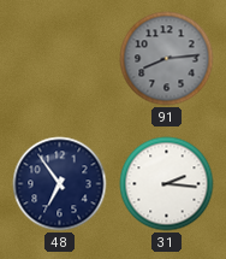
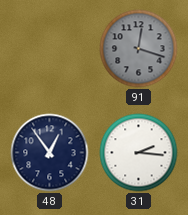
91: 8:14 -> 12:18
48: 6:54 -> 12:54
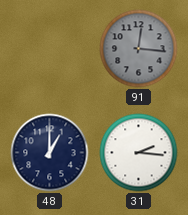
91: 12:18 -> 12:16
48: 12:54 -> 1:00
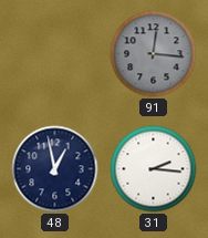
48: 1:00 -> 12:58
